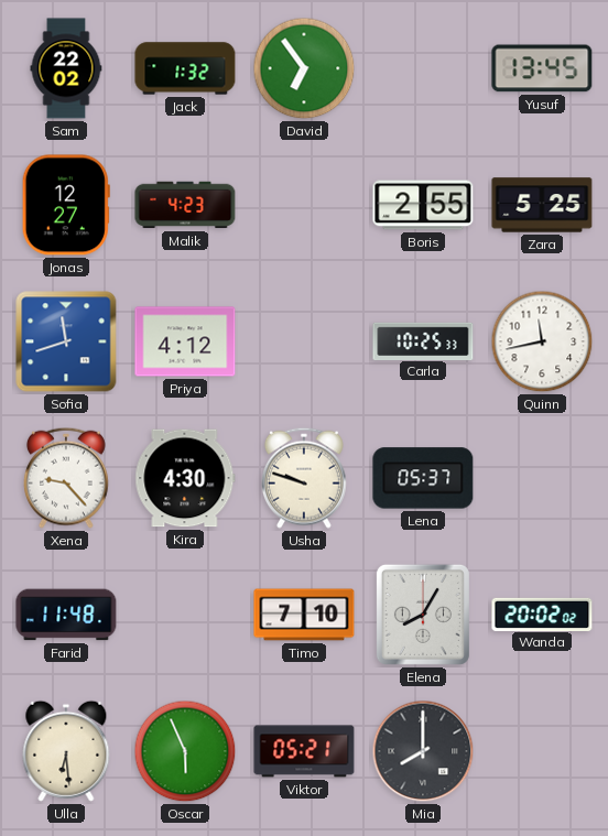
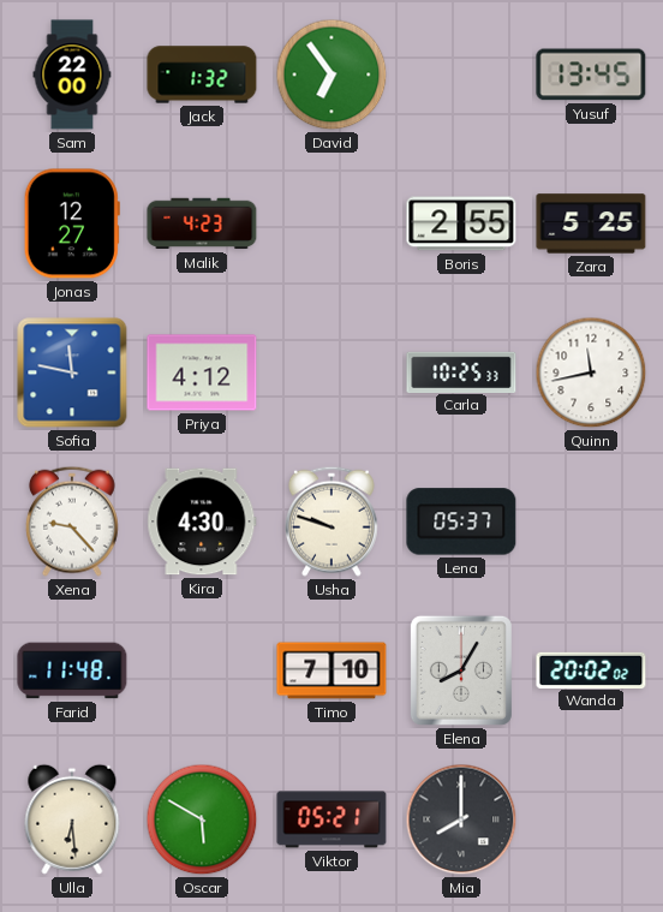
Sam: 22:02 -> 22:00
Sofia: 11:42 -> 11:47
Oscar: 5:56 -> 5:50
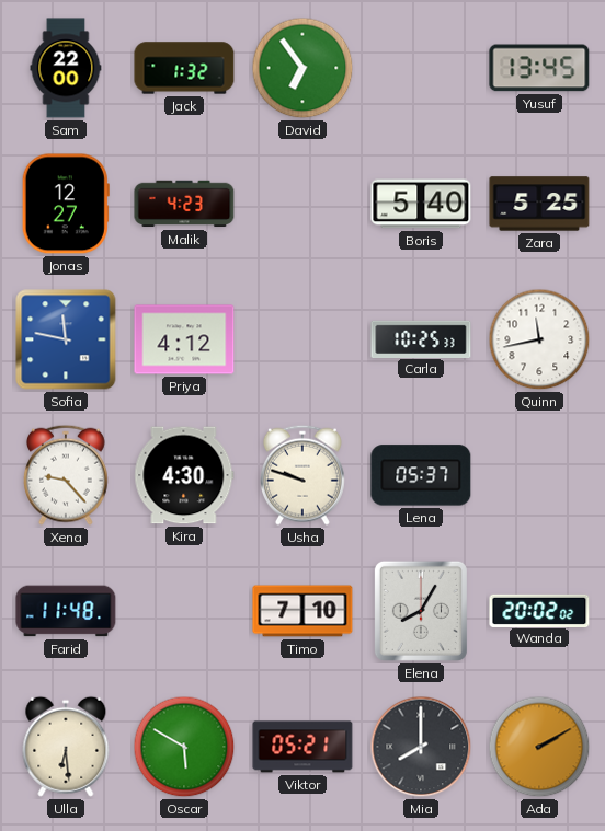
Boris: 2:55 -> 5:40
Ada: none -> 2:10
